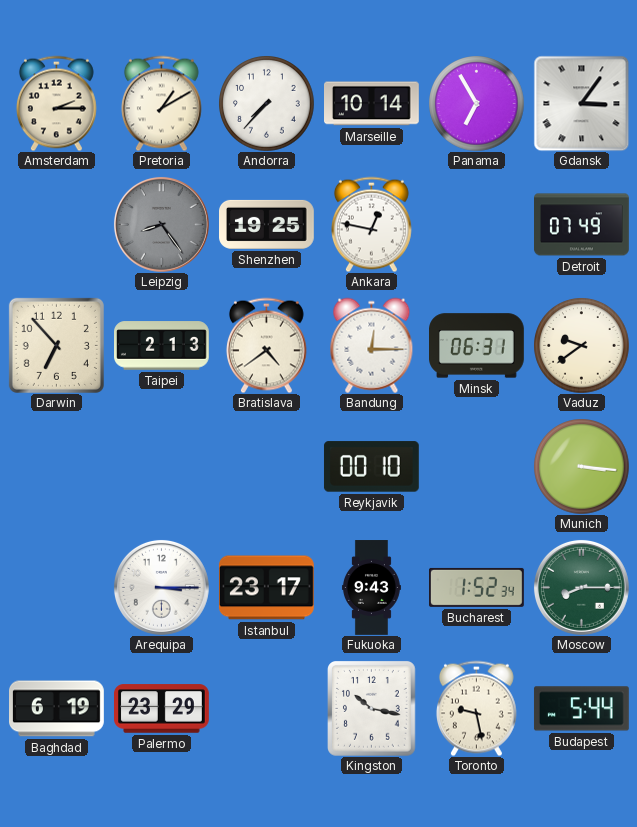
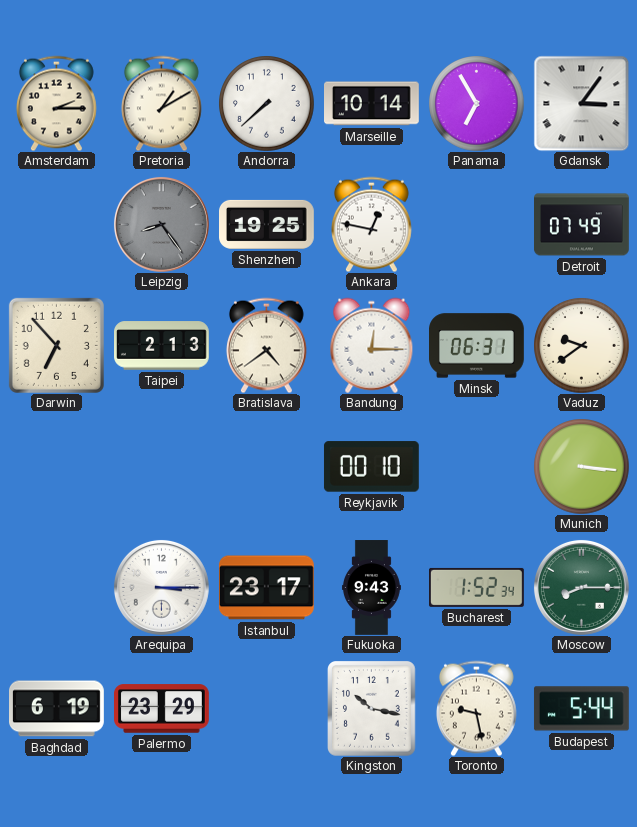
Andorra: 7:37 -> 7:38
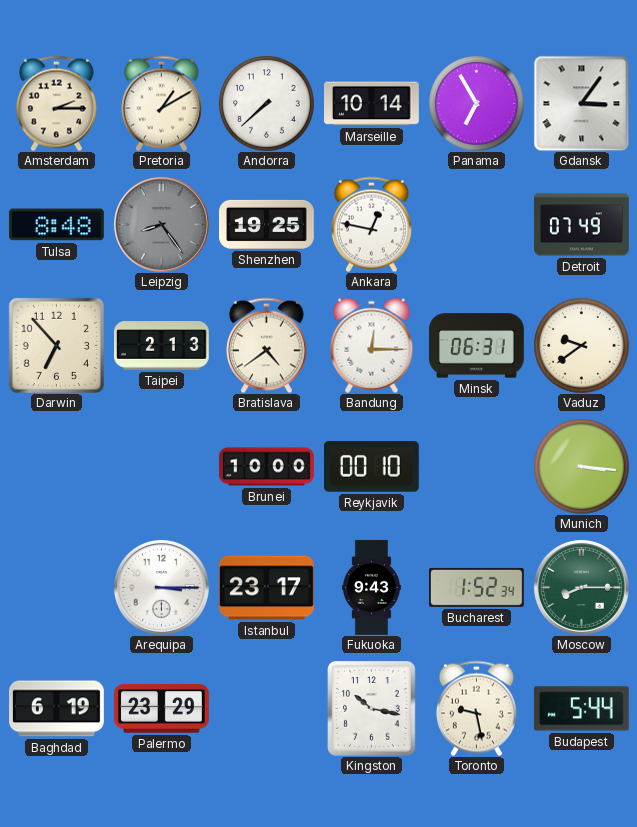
Tulsa: none -> 8:48
Brunei: none -> 10:00
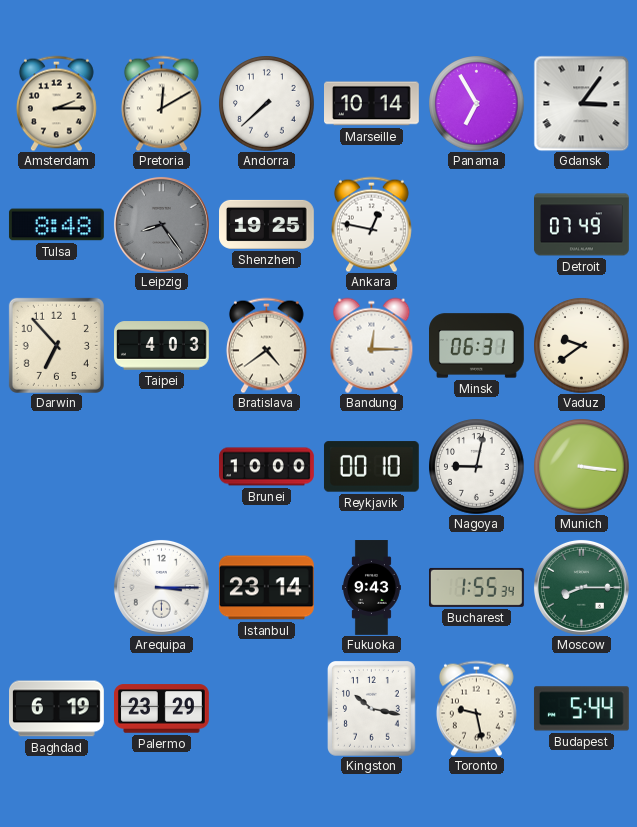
Pretoria: 1:10 -> 12:10
Taipei: 2:13 -> 4:03
Nagoya: none -> 9:02
Istanbul: 23:17 -> 23:14
Bucharest: 1:52 -> 1:55
